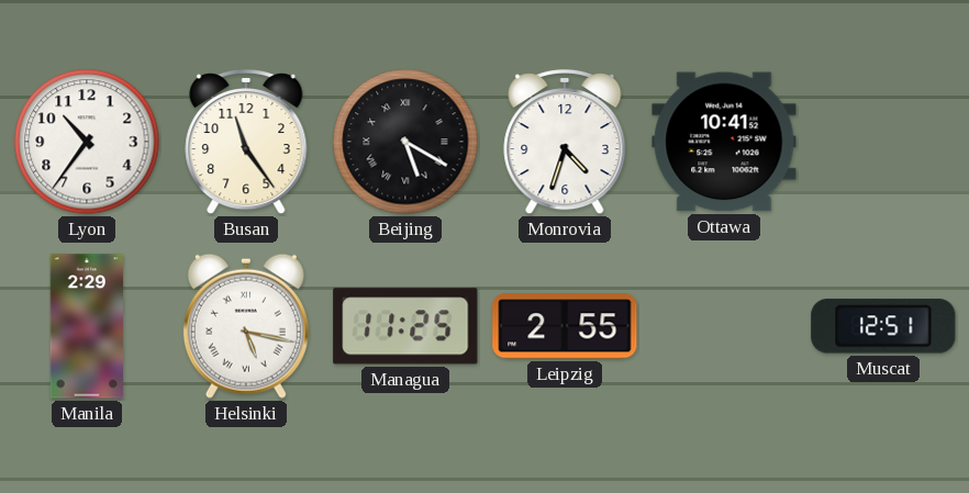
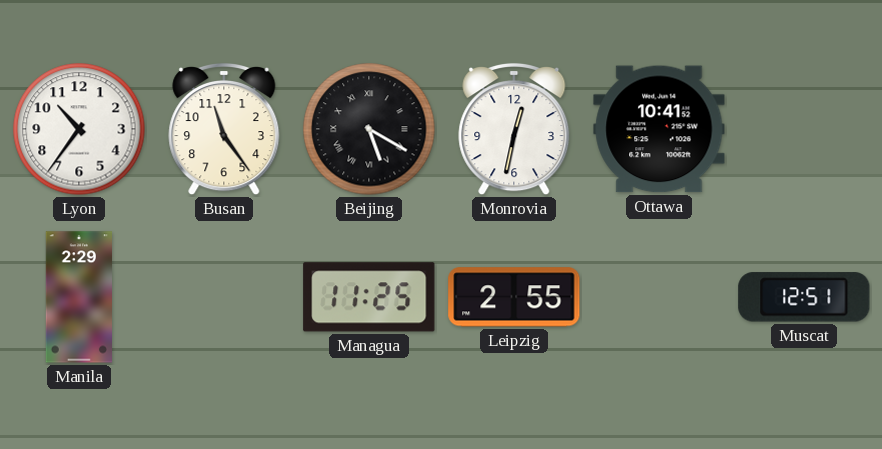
Monrovia: 4:33 -> 12:32
Helsinki: 5:17 -> none
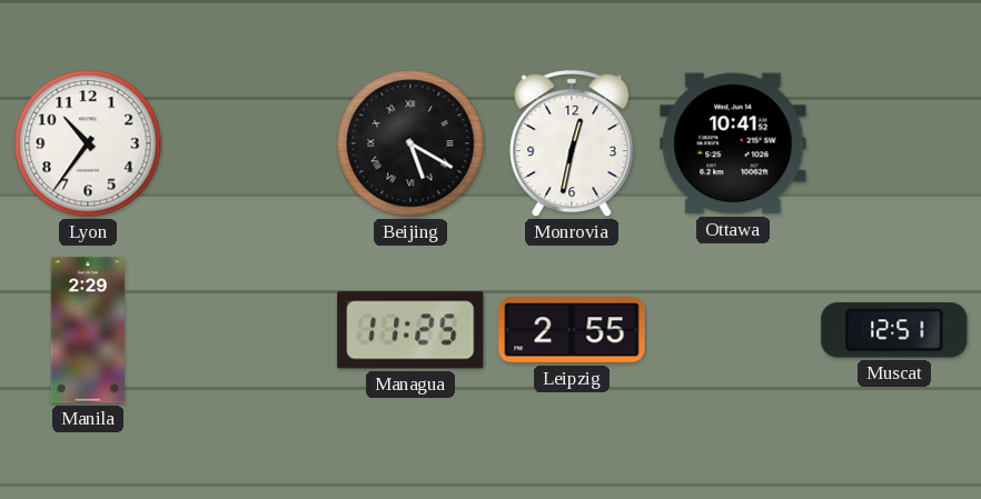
Busan: 11:24 -> none
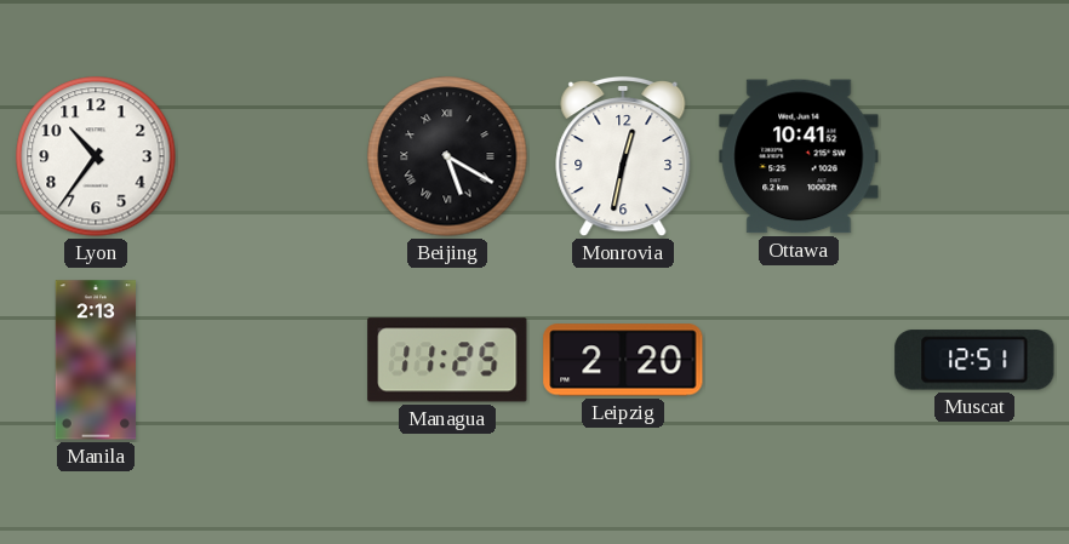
Manila: 2:29 -> 2:13
Leipzig: 2:55 -> 2:20
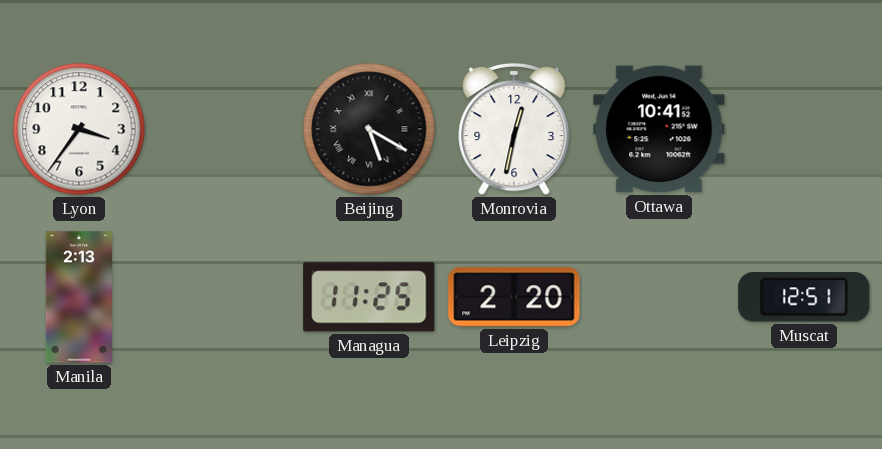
Lyon: 10:36 -> 3:36
